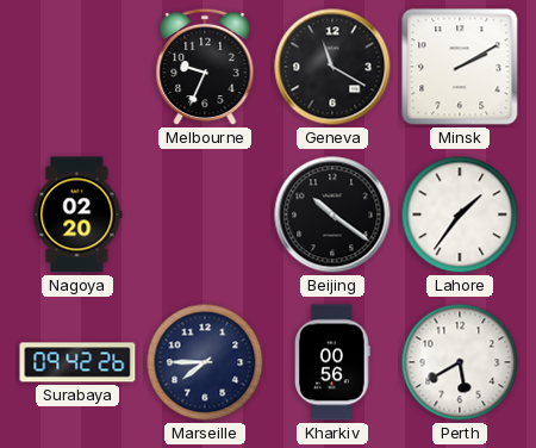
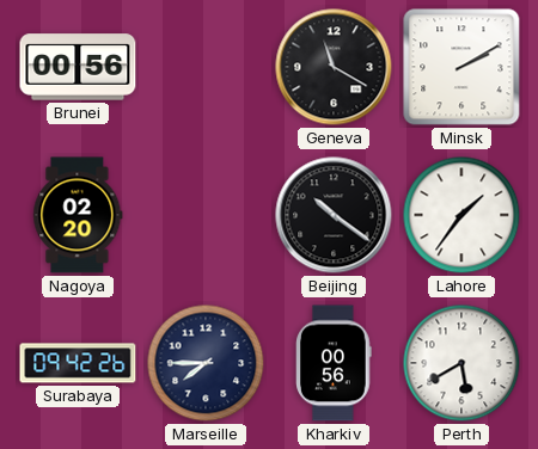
Brunei: none -> 00:56
Melbourne: 9:34 -> none
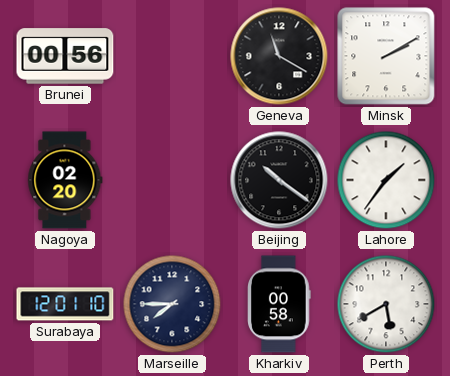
Surabaya: 09:42 -> 12:01
Kharkiv: 00:56 -> 00:58
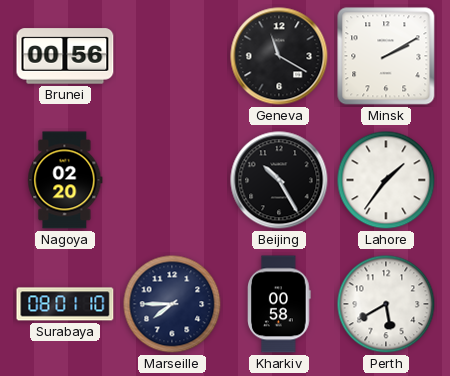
Beijing: 10:21 -> 10:25
Surabaya: 12:01 -> 08:01
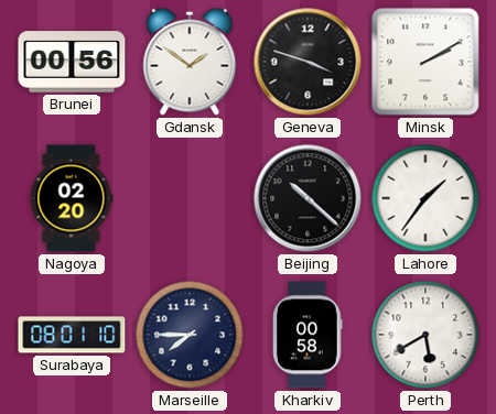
Gdansk: none -> 1:51
Geneva: 11:20 -> 3:48
Beijing: 10:25 -> 10:22
